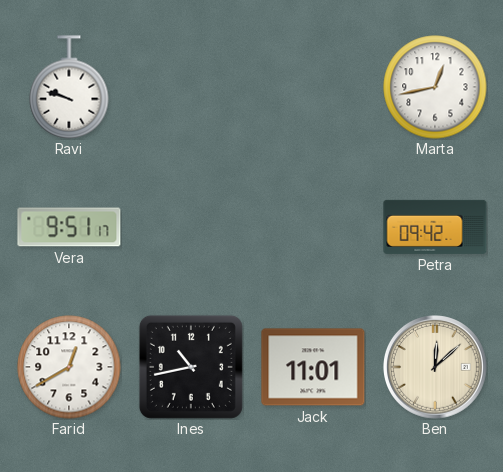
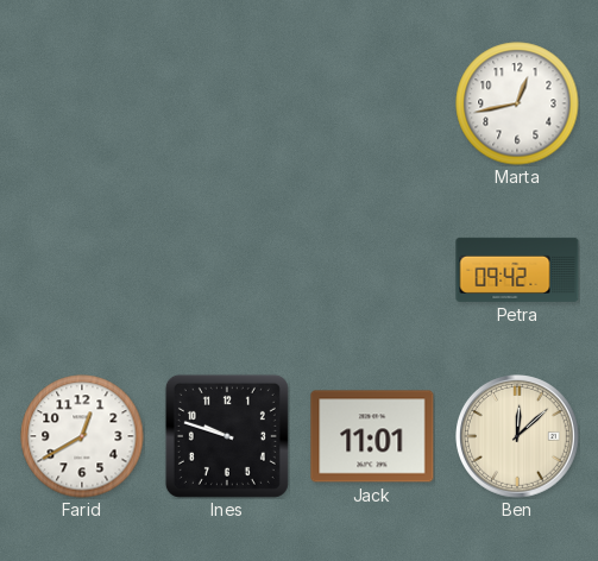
Ravi: 9:48 -> none
Vera: 9:51 -> none
Ines: 10:43 -> 9:48
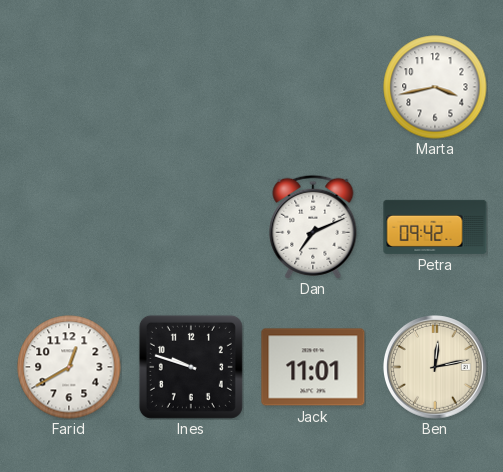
Marta: 12:43 -> 3:43
Dan: none -> 7:11
Ben: 12:08 -> 12:13
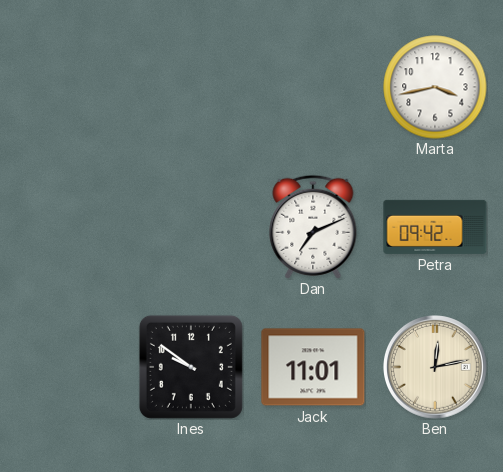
Farid: 12:40 -> none
Ines: 9:48 -> 9:51
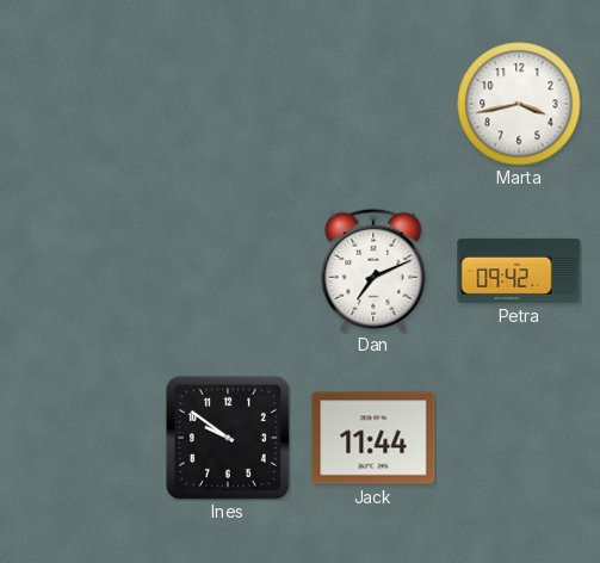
Jack: 11:01 -> 11:44
Ben: 12:13 -> none
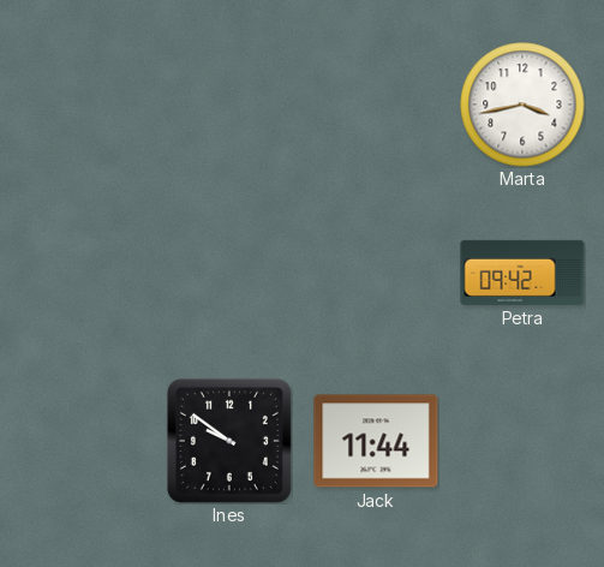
Dan: 7:11 -> none
